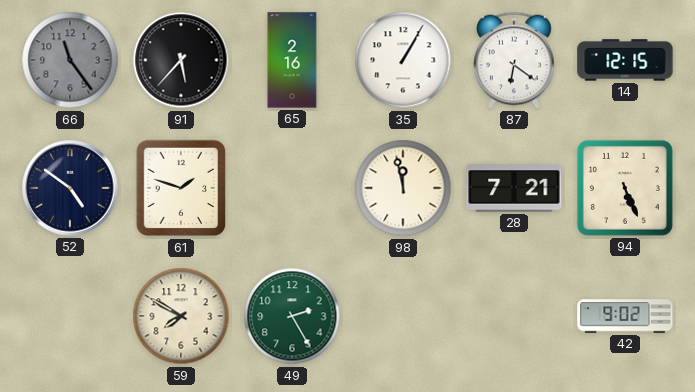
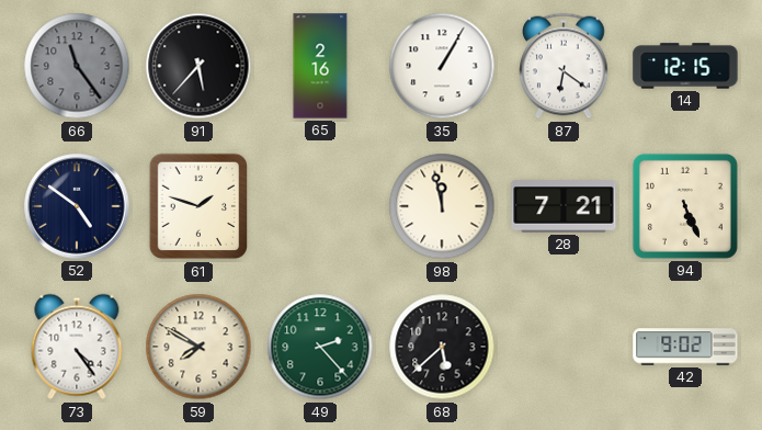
73: none -> 4:24
49: 2:25 -> 2:23
68: none -> 5:38
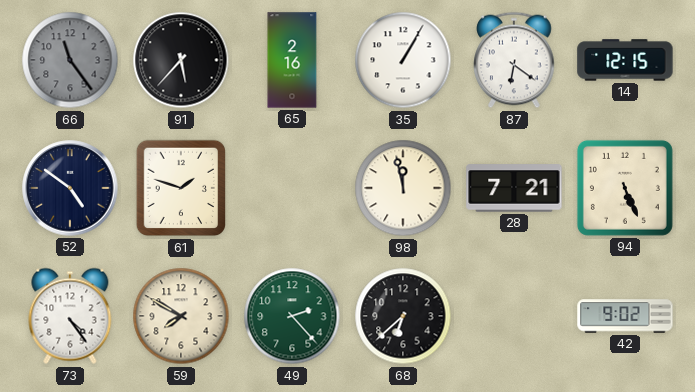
68: 5:38 -> 6:38
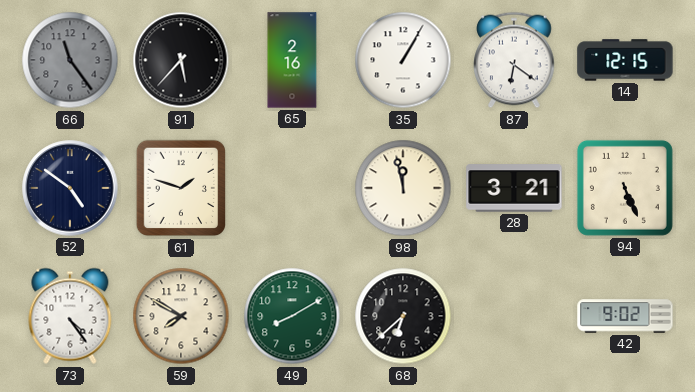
28: 7:21 -> 3:21
49: 2:23 -> 8:10
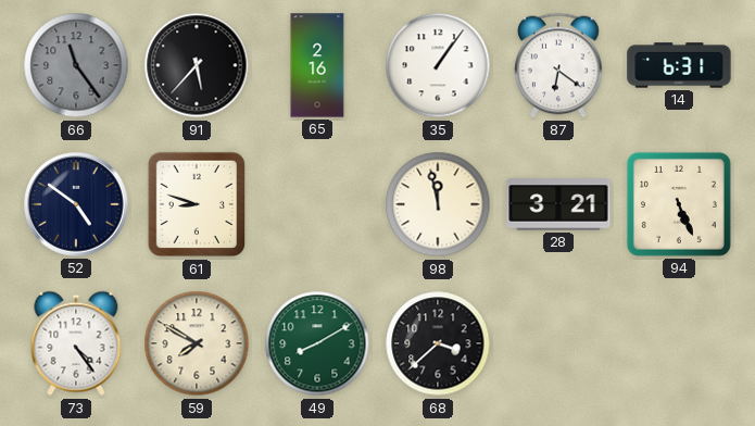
35: 1:05 -> 1:06
14: 12:15 -> 6:31
61: 1:48 -> 8:48
68: 6:38 -> 3:38
42: 9:02 -> none
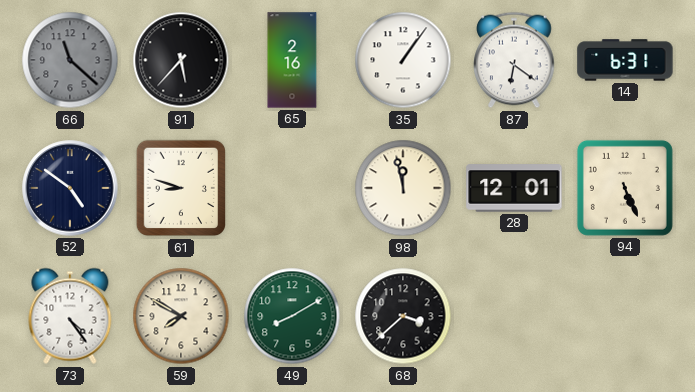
66: 11:24 -> 11:22
28: 3:21 -> 12:01
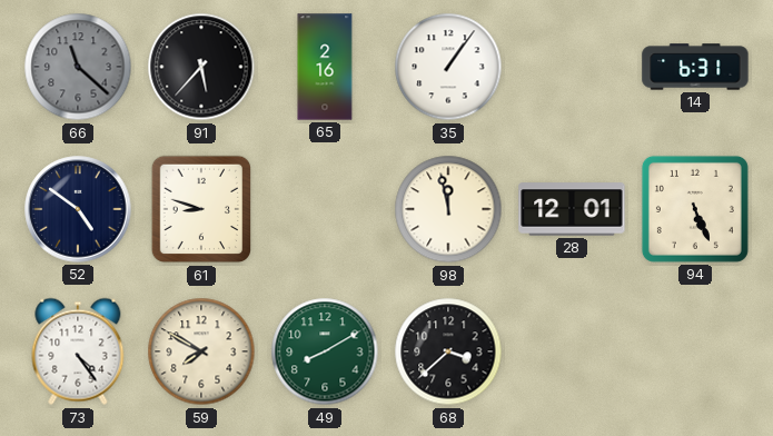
87: 6:21 -> none
